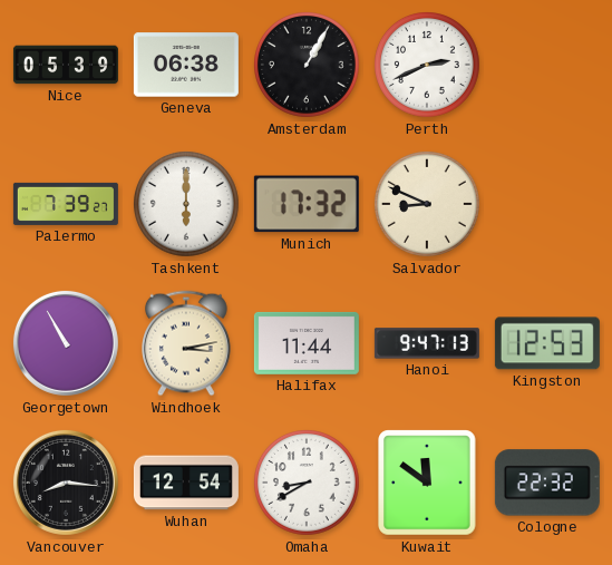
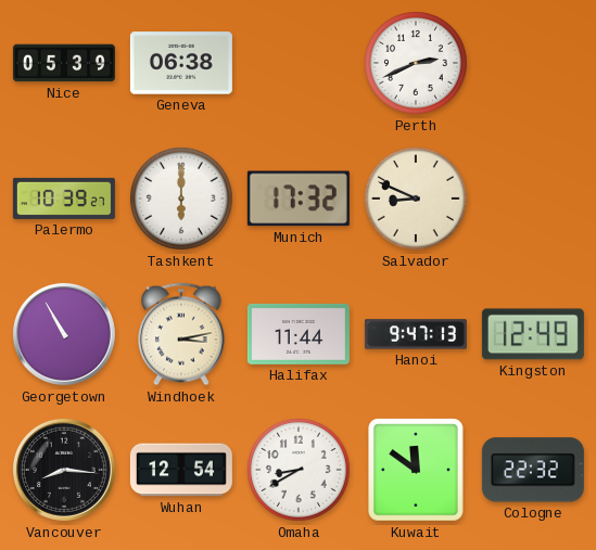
Amsterdam: 1:05 -> none
Palermo: 7:39 -> 10:39
Kingston: 12:53 -> 12:49
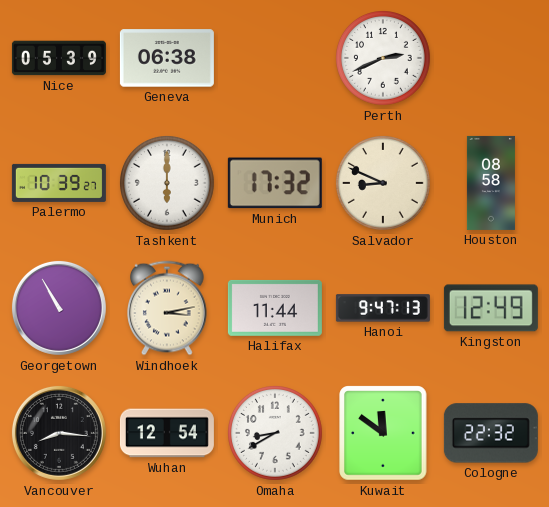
Houston: none -> 08:58
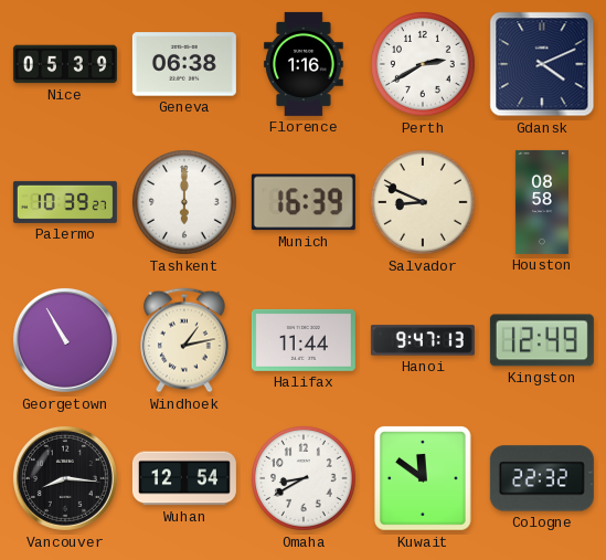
Florence: none -> 1:16
Perth: 2:41 -> 2:40
Gdansk: none -> 4:11
Munich: 17:32 -> 16:39
Windhoek: 3:13 -> 1:13
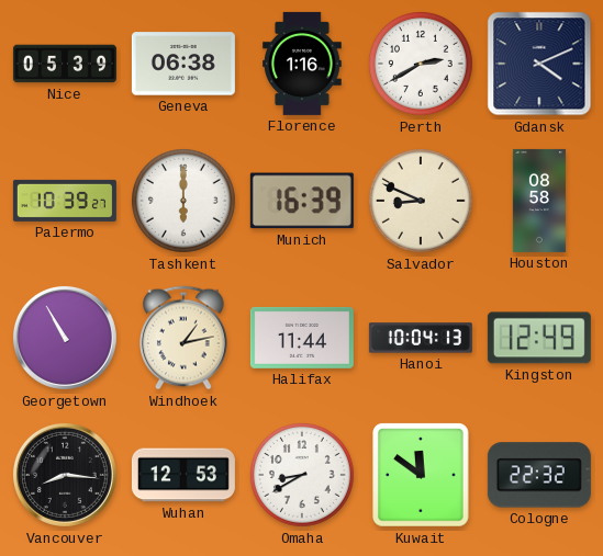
Hanoi: 9:47 -> 10:04
Wuhan: 12:54 -> 12:53
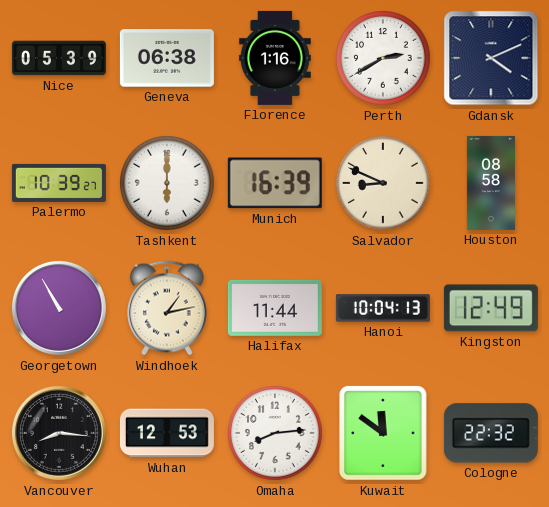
Omaha: 8:40 -> 8:14
